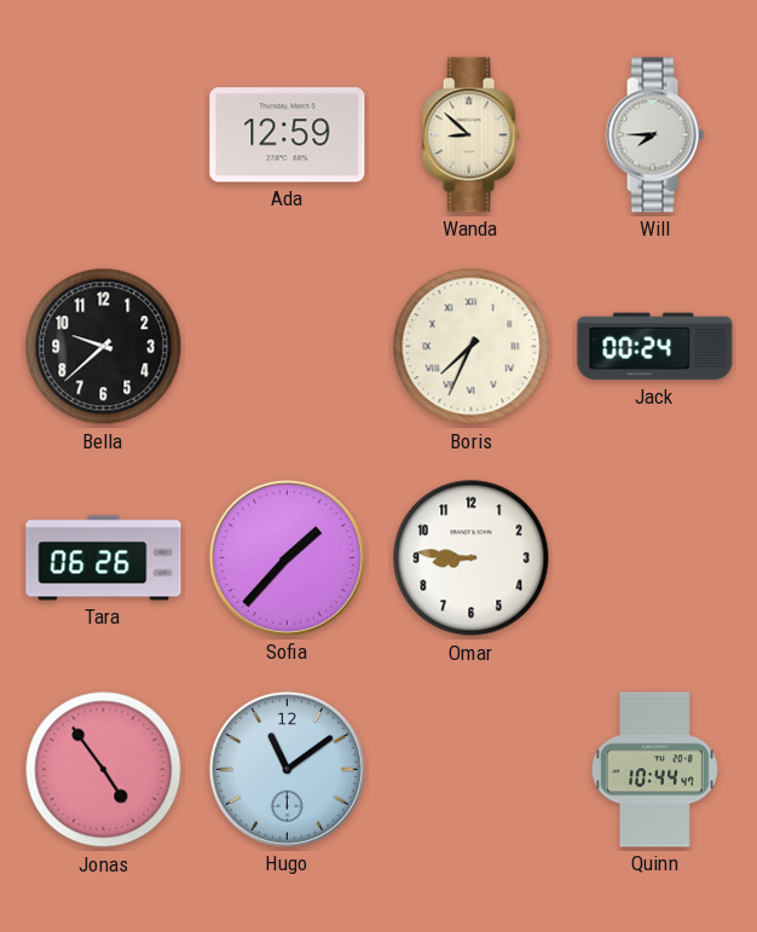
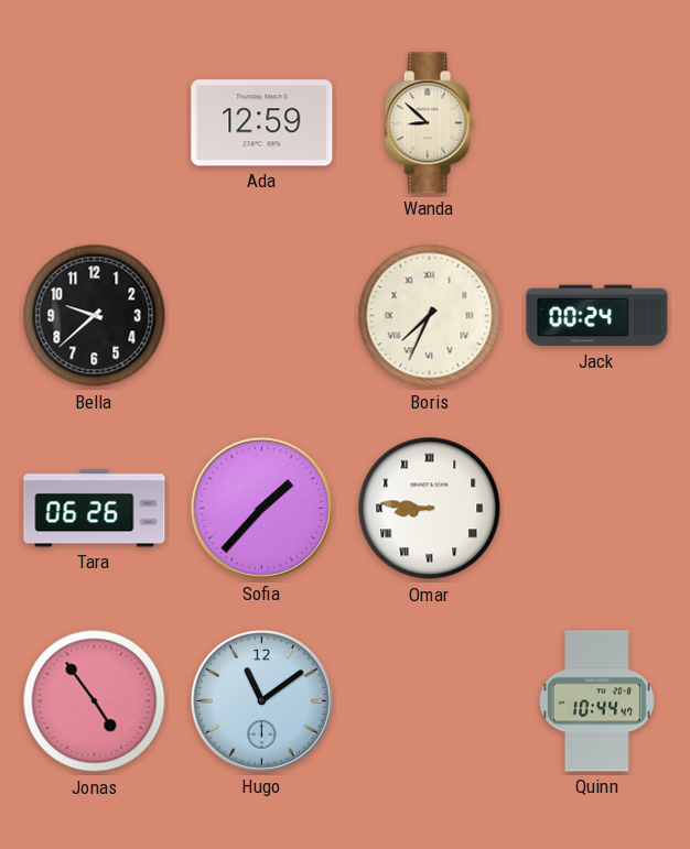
Will: 7:45 -> none
Omar numerals: Arabic -> Roman
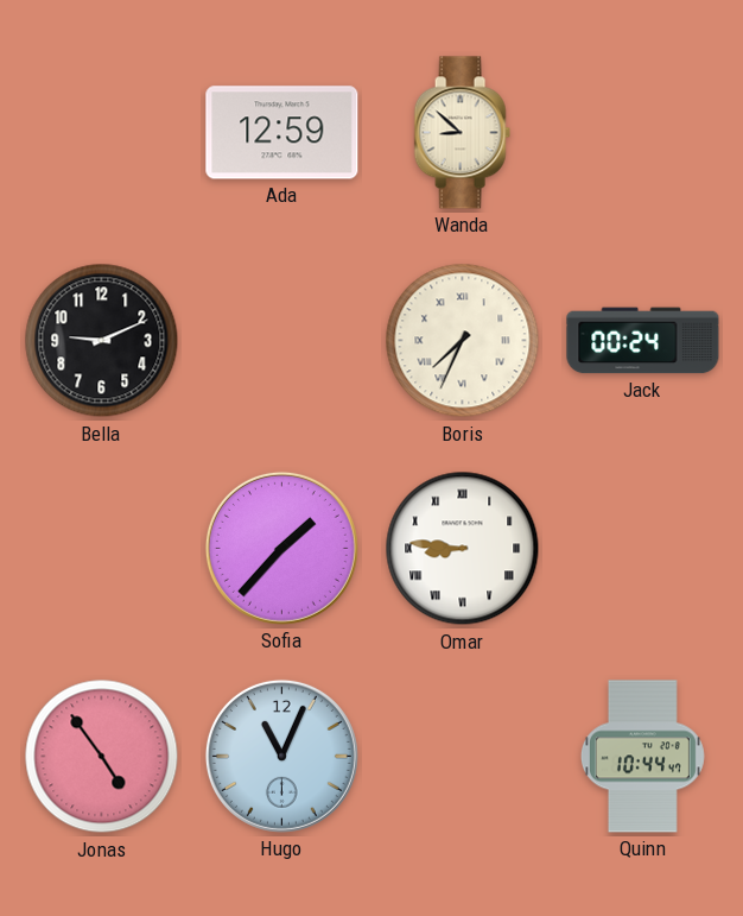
Bella: 9:38 -> 9:11
Tara: 06:26 -> none
Hugo: 11:09 -> 11:04
